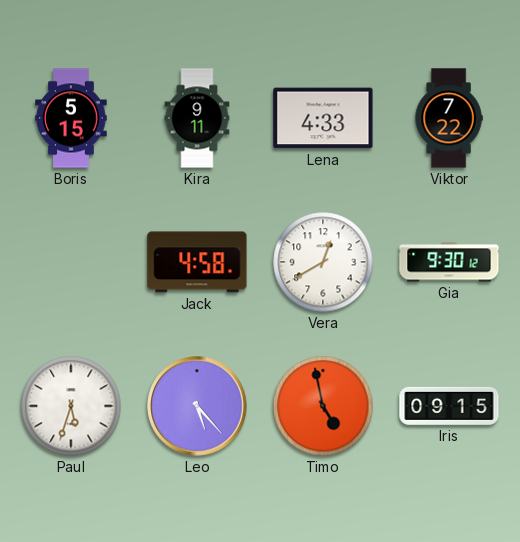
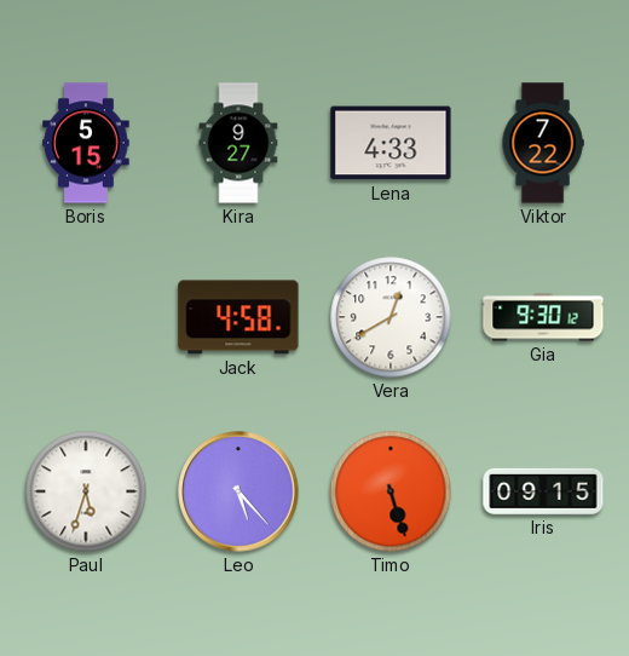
Kira: 9:11 -> 9:27
Timo: 4:58 -> 5:27
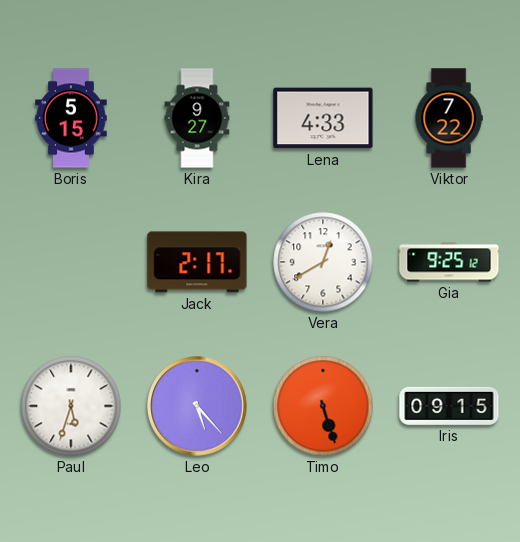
Jack: 4:58 -> 2:17
Gia: 9:30 -> 9:25
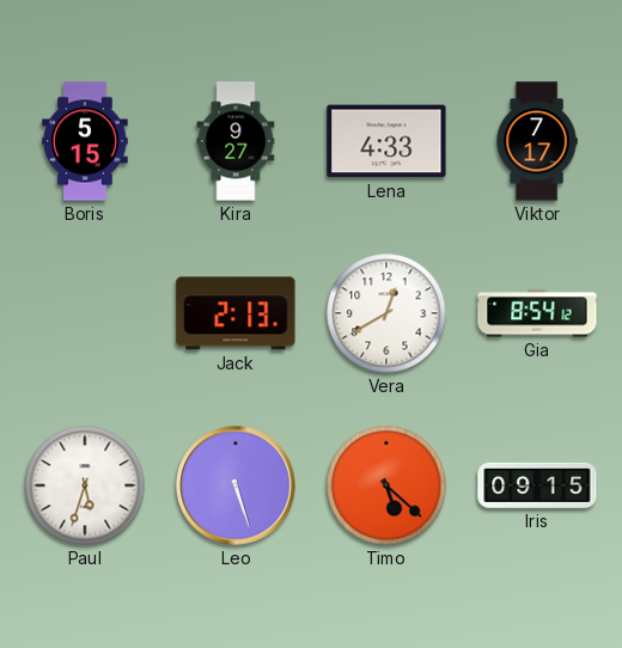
Viktor: 7:22 -> 7:17
Jack: 2:17 -> 2:13
Gia: 9:25 -> 8:54
Leo: 5:23 -> 5:27
Timo: 5:27 -> 5:22
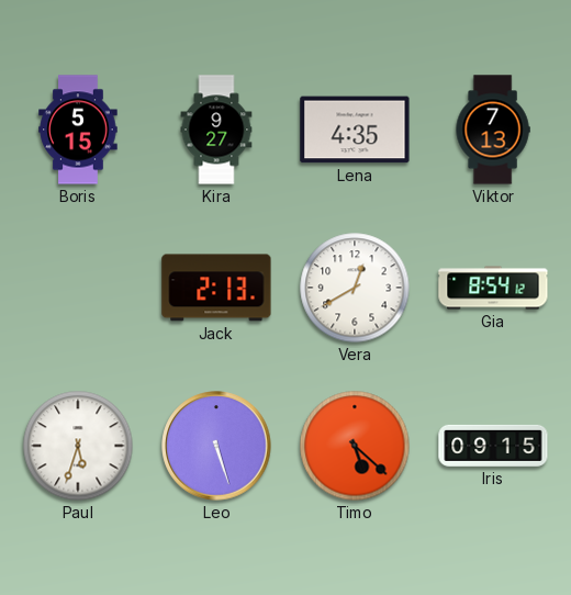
Lena: 4:33 -> 4:35
Viktor: 7:17 -> 7:13
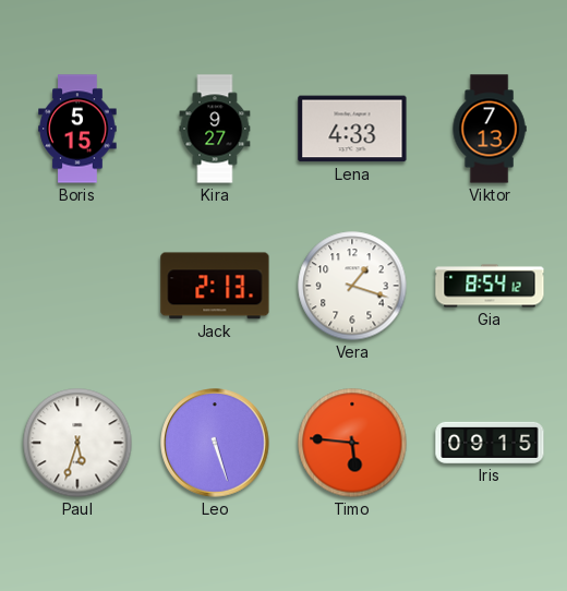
Lena: 4:35 -> 4:33
Vera: 12:40 -> 1:18
Timo: 5:22 -> 5:46
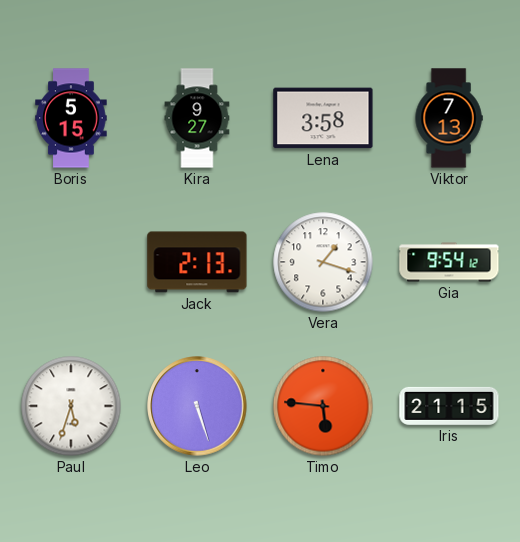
Lena: 4:33 -> 3:58
Gia: 8:54 -> 9:54
Iris: 09:15 -> 21:15
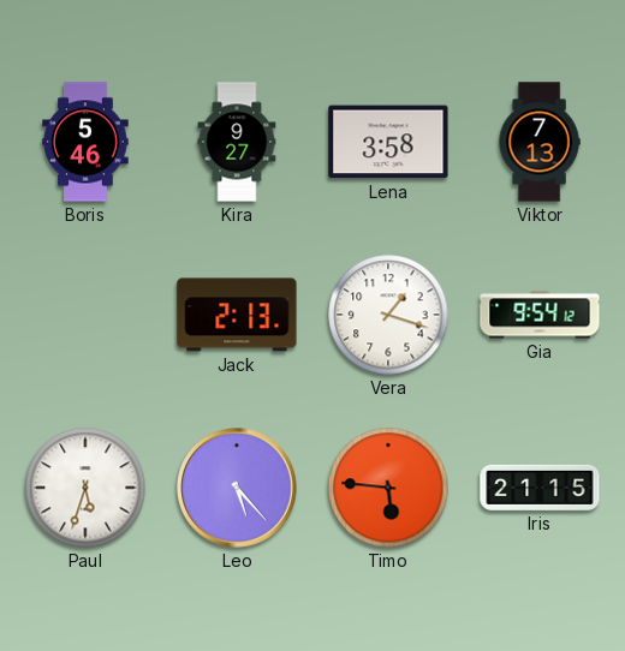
Boris: 5:15 -> 5:46
Leo: 5:27 -> 5:23
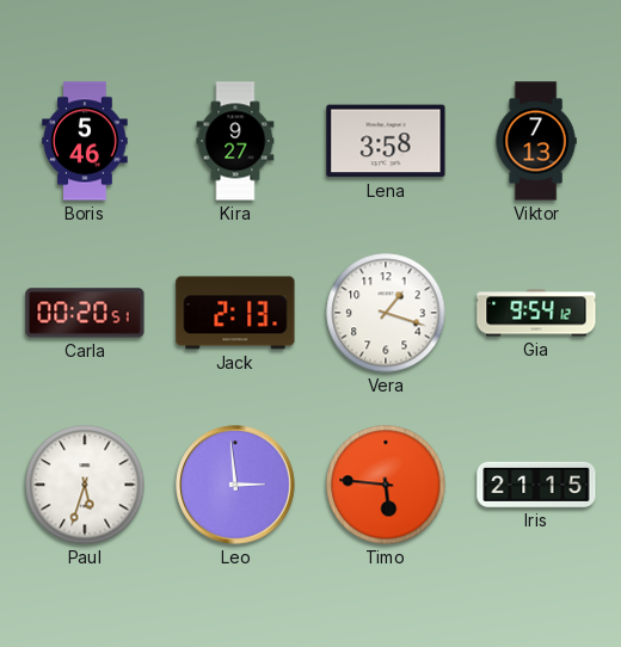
Carla: none -> 00:20
Leo: 5:23 -> 2:59
